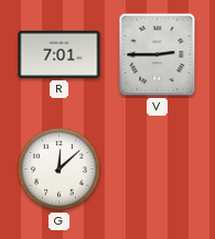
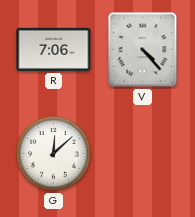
R: 7:01 -> 7:06
V: 2:45 -> 4:23
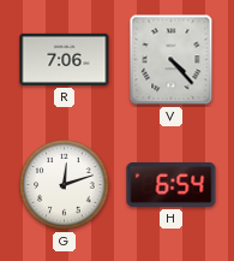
G: 12:08 -> 12:12
H: none -> 6:54
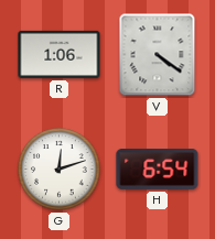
R: 7:06 -> 1:06
V: 4:23 -> 4:21
